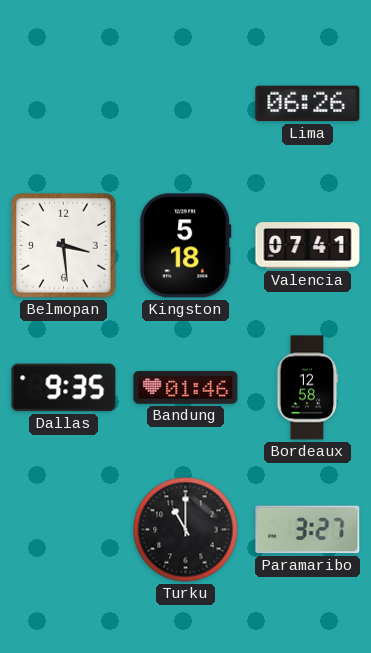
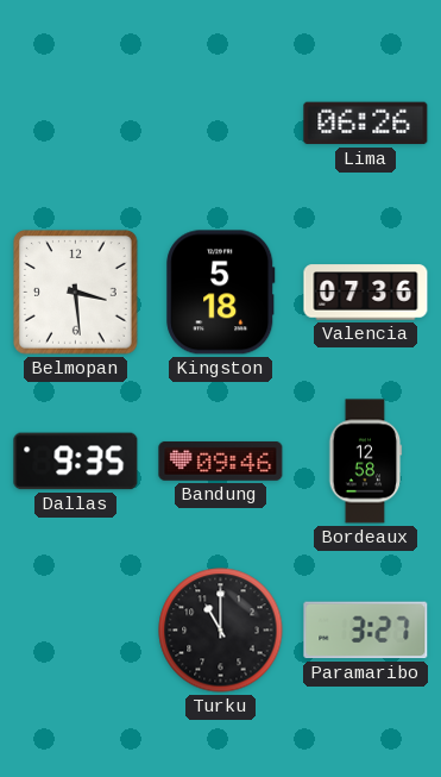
Valencia: 07:41 -> 07:36
Bandung: 01:46 -> 09:46
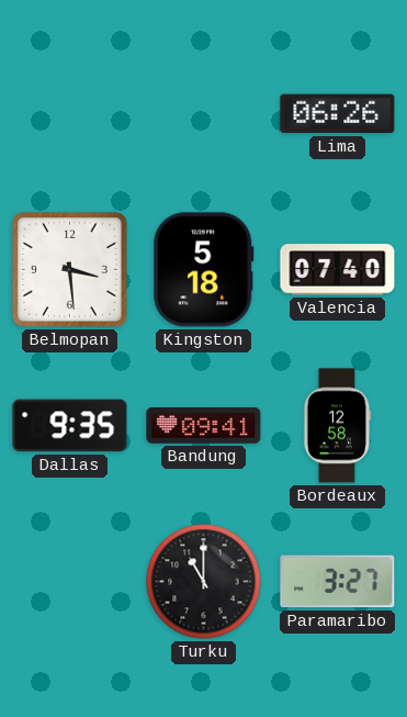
Valencia: 07:36 -> 07:40
Bandung: 09:46 -> 09:41
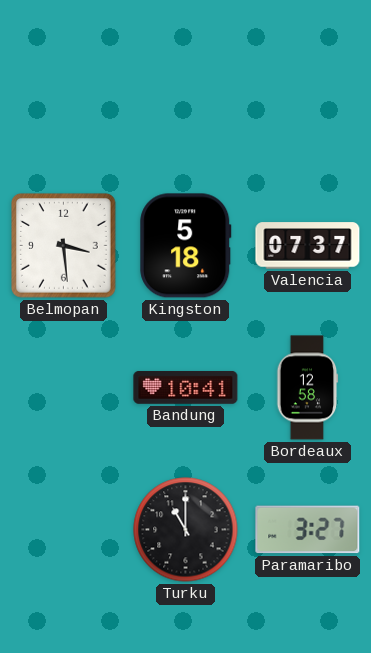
Lima: 06:26 -> none
Valencia: 07:40 -> 07:37
Dallas: 9:35 -> none
Bandung: 09:41 -> 10:41
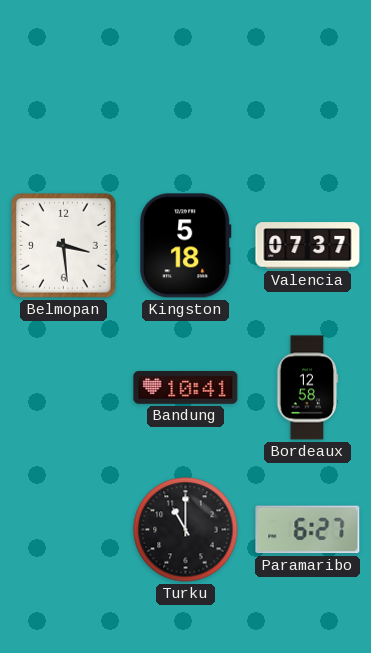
Paramaribo: 3:27 -> 6:27
